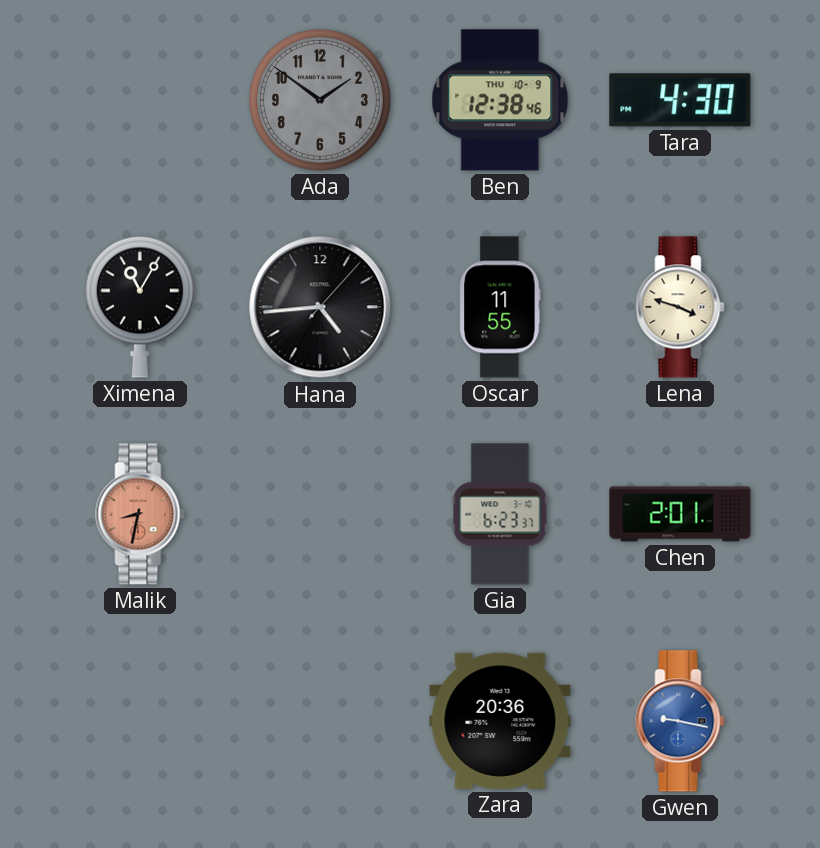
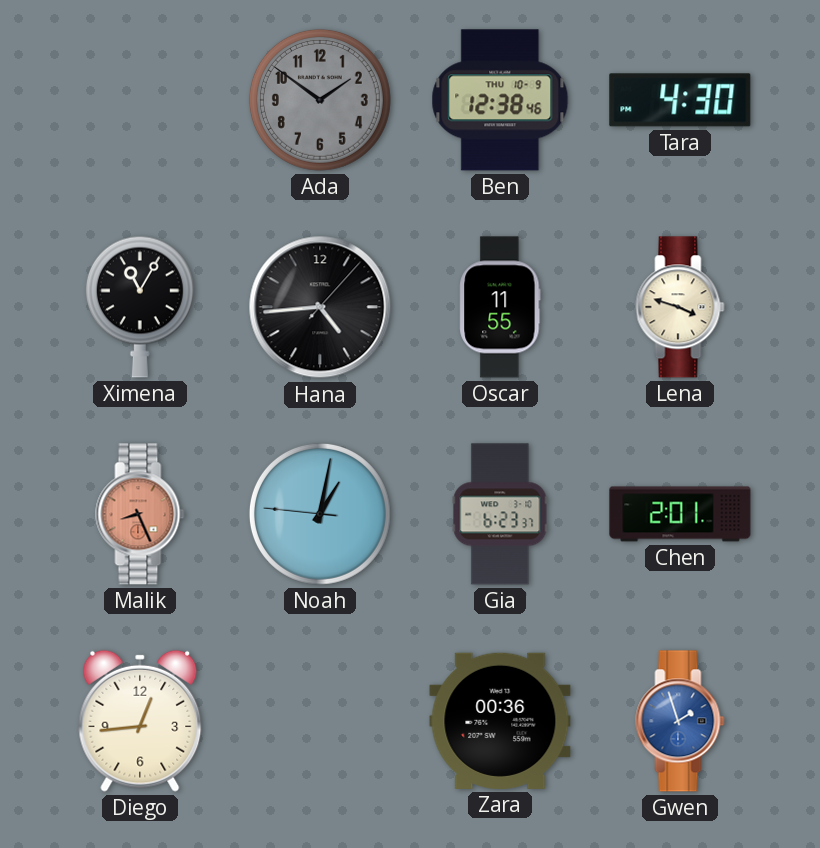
Malik: 8:32 -> 8:26
Noah: none -> 1:01
Diego: none -> 12:44
Zara: 20:36 -> 00:36
Gwen: 9:17 -> 1:57
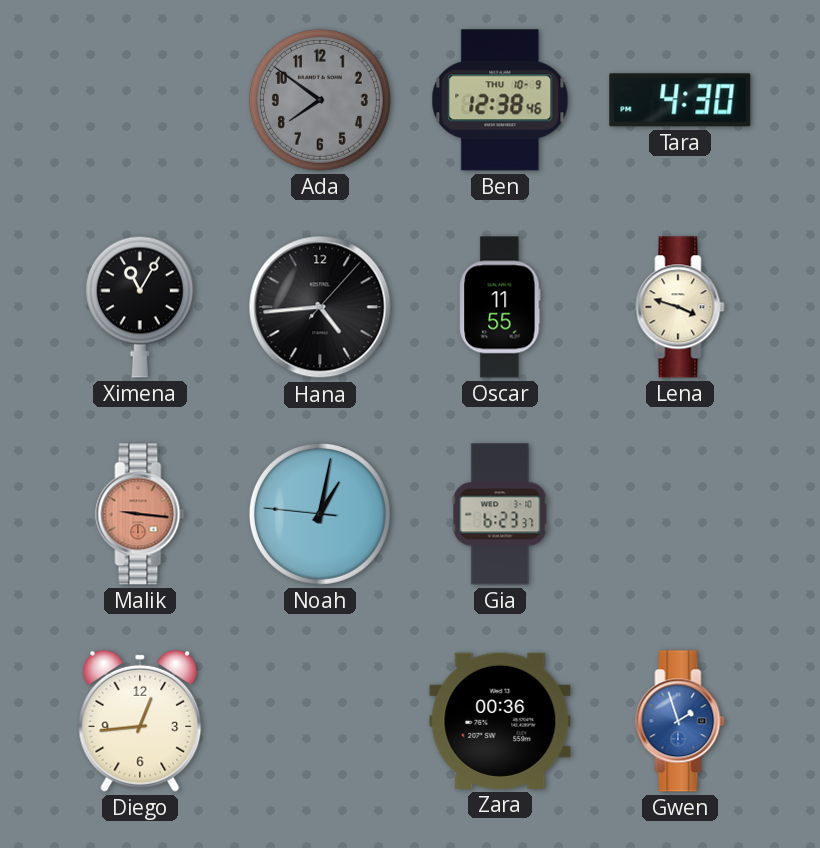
Ada: 1:51 -> 7:51
Malik: 8:26 -> 9:16
Chen: 2:01 -> none
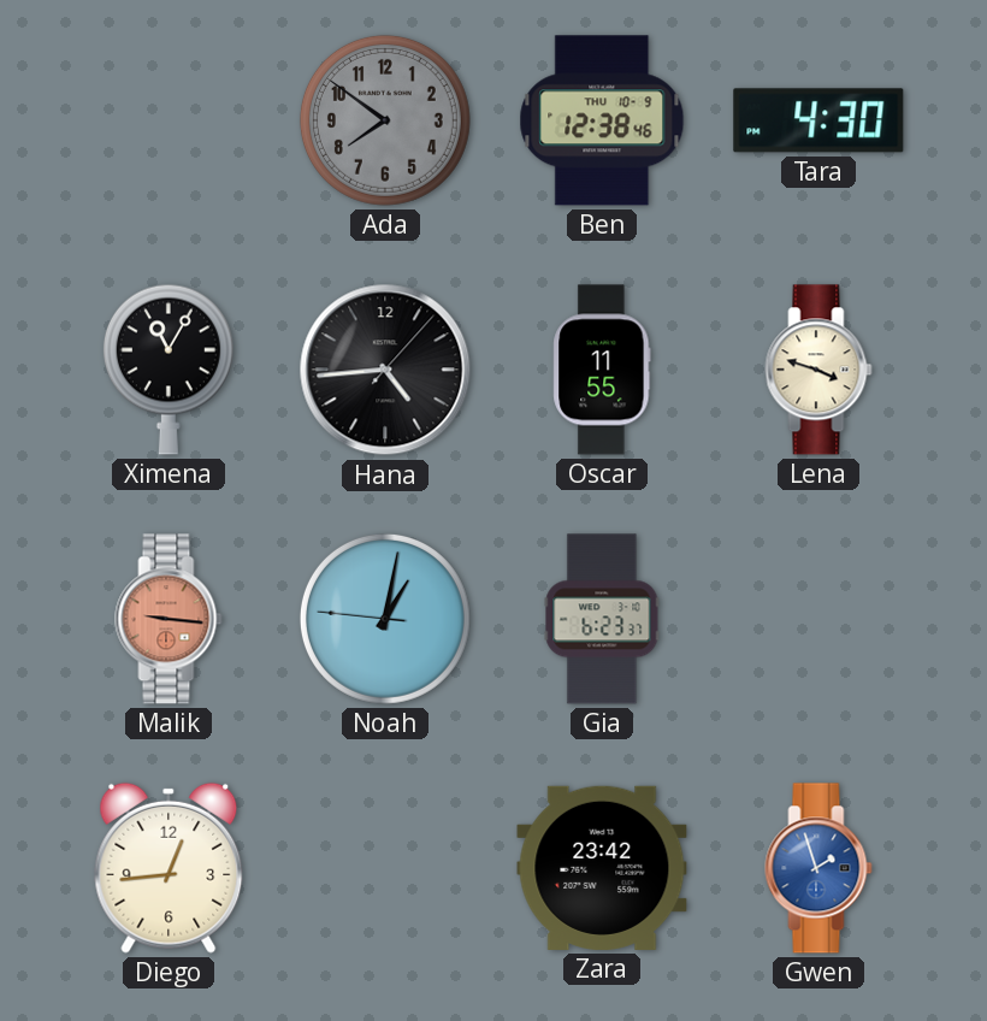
Zara: 00:36 -> 23:42
